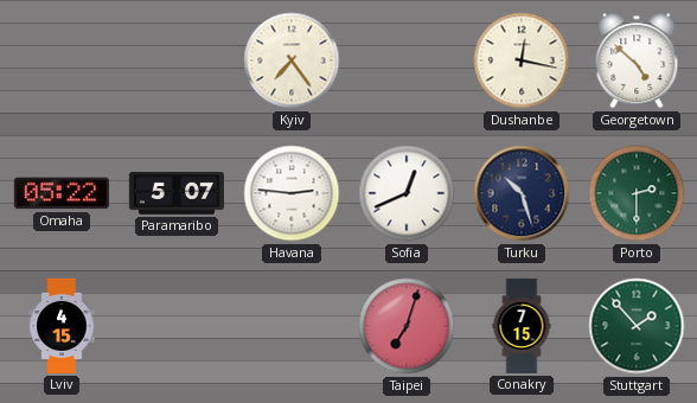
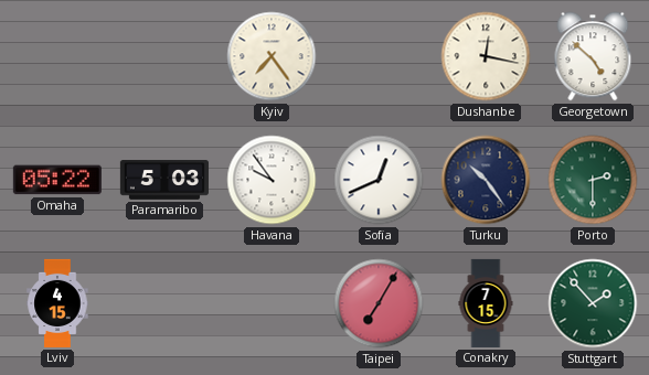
Paramaribo: 5:07 -> 5:03
Havana: 2:46 -> 9:54
Turku: 10:27 -> 10:24
Taipei: 7:03 -> 7:05
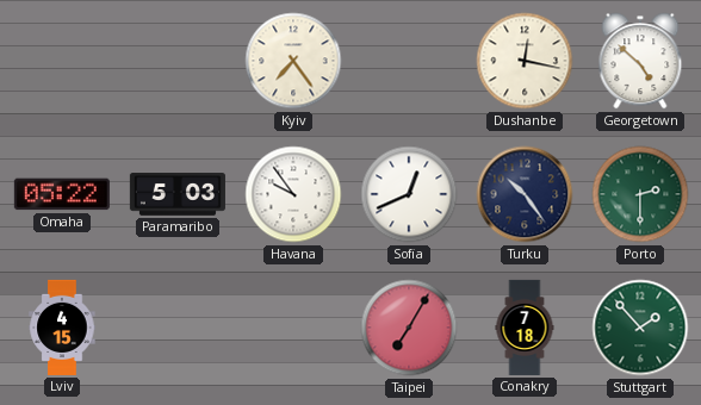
Conakry: 7:15 -> 7:18
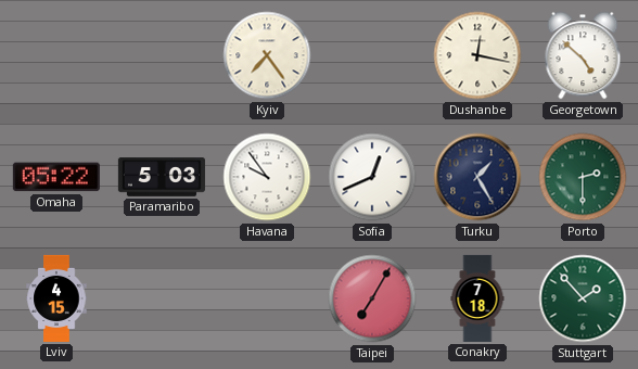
Turku: 10:24 -> 1:25
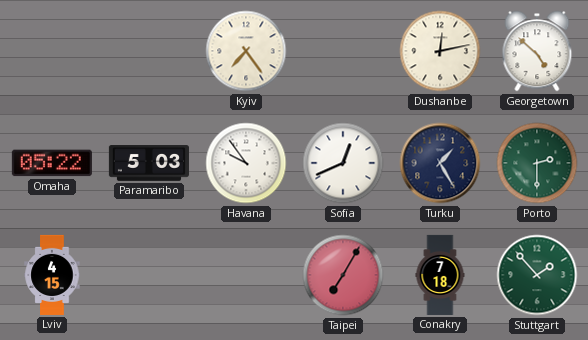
Dushanbe: 12:17 -> 12:13
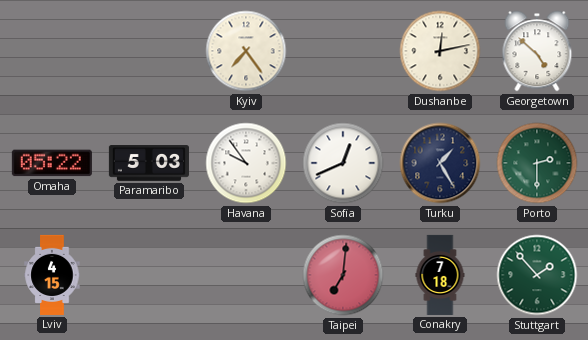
Taipei: 7:05 -> 7:01
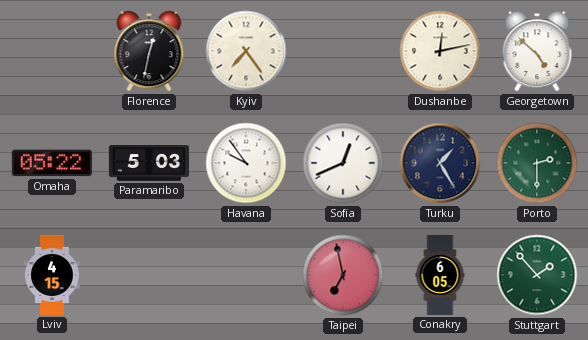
Florence: none -> 12:32
Taipei: 7:01 -> 6:58
Conakry: 7:18 -> 6:05
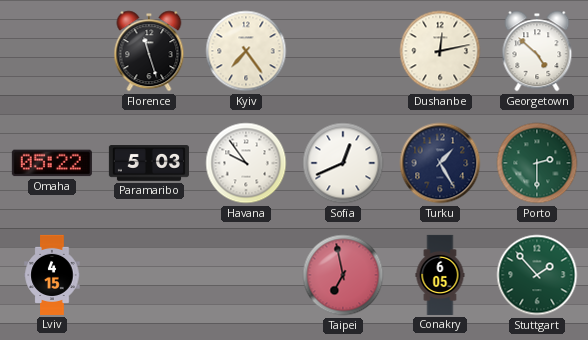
Florence: 12:32 -> 11:27
